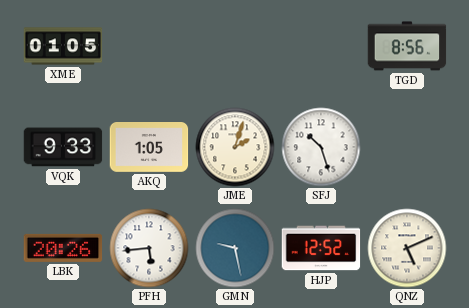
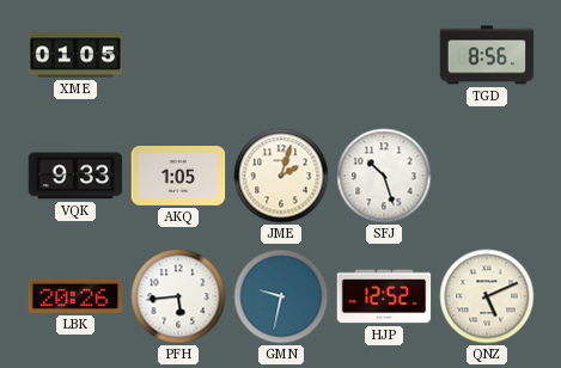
GMN: 9:28 -> 9:32
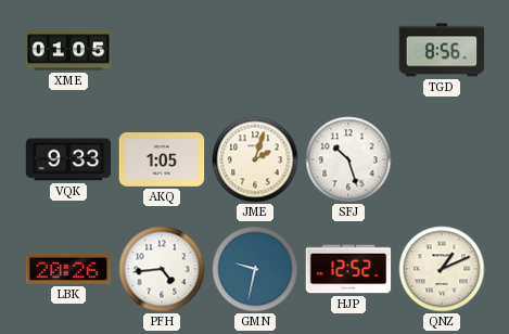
PFH: 5:44 -> 4:44
QNZ: 5:11 -> 1:11
